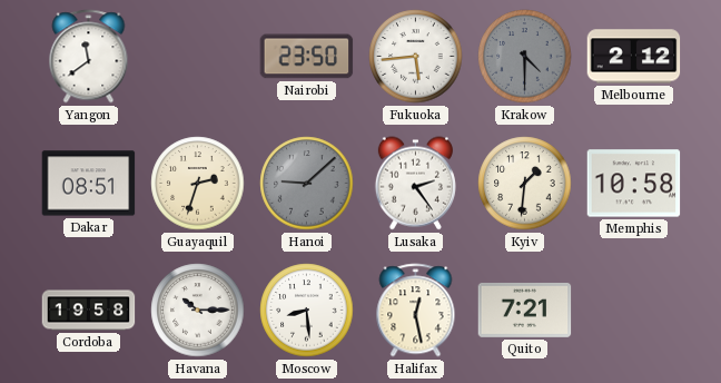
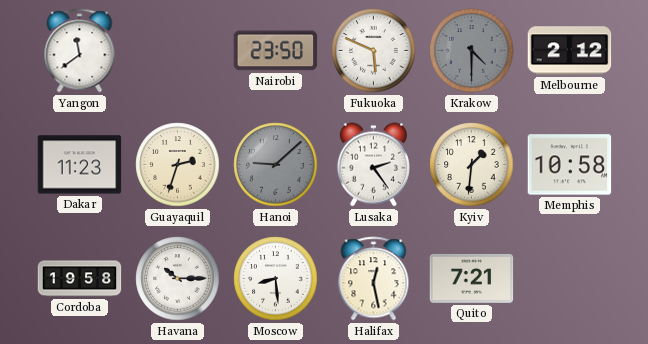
Fukuoka: 5:44 -> 5:49
Dakar: 08:51 -> 11:23
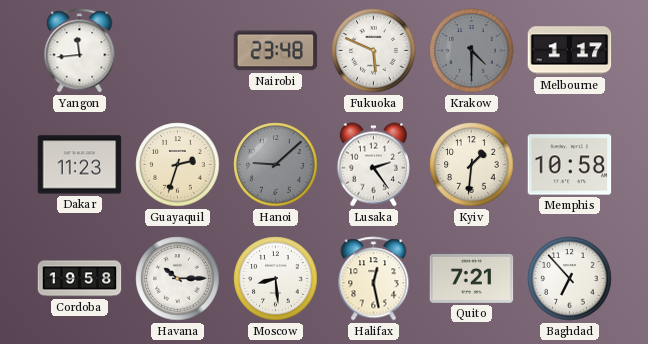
Yangon: 11:39 -> 11:44
Nairobi: 23:50 -> 23:48
Melbourne: 2:12 -> 1:17
Baghdad: none -> 6:53
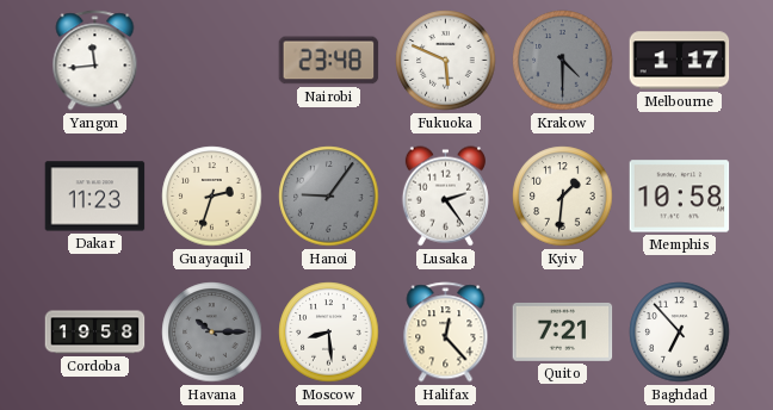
Hanoi: 9:08 -> 9:06
Havana dial: white -> grey
Halifax: 12:28 -> 12:23
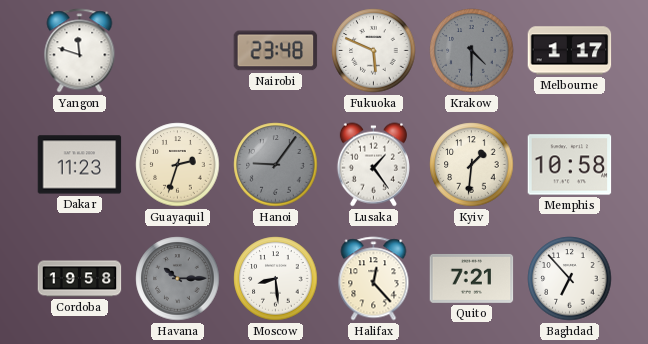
Yangon: 11:44 -> 11:48
Lusaka: 2:24 -> 1:24
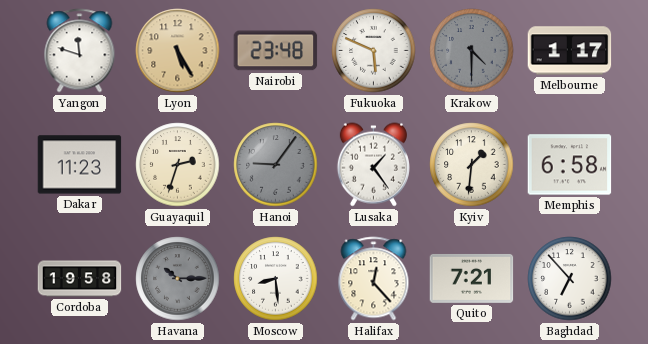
Lyon: none -> 5:25
Memphis: 10:58 -> 6:58
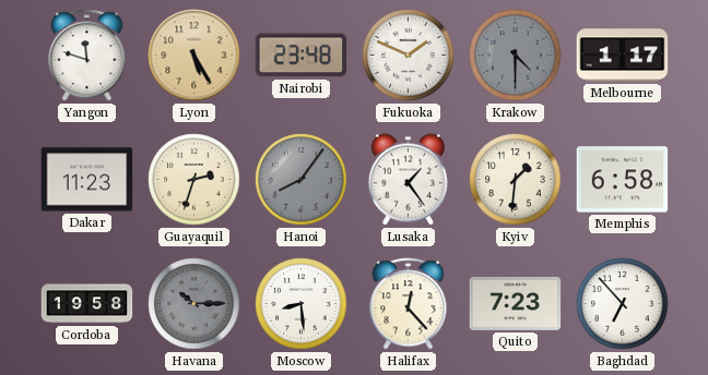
Fukuoka: 5:49 -> 1:49
Hanoi: 9:06 -> 8:06
Quito: 7:21 -> 7:23
